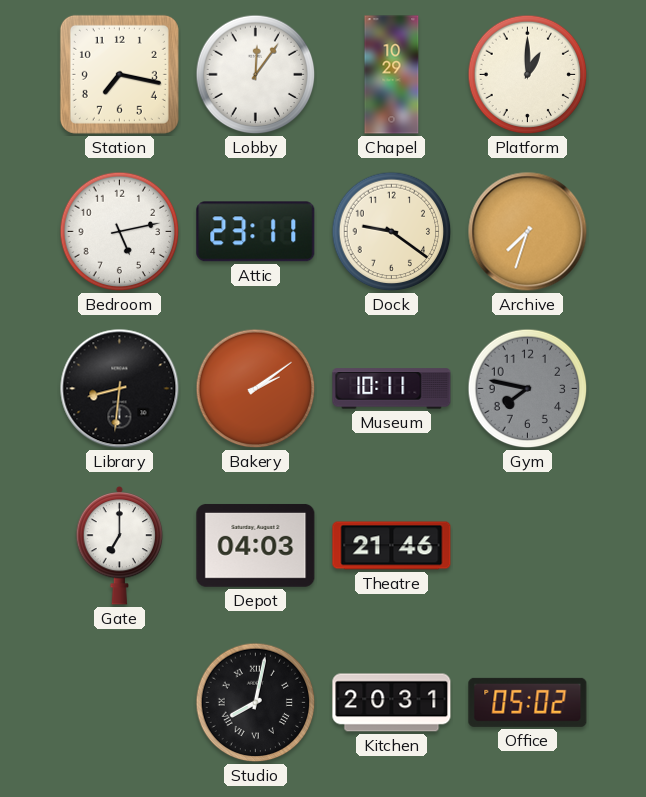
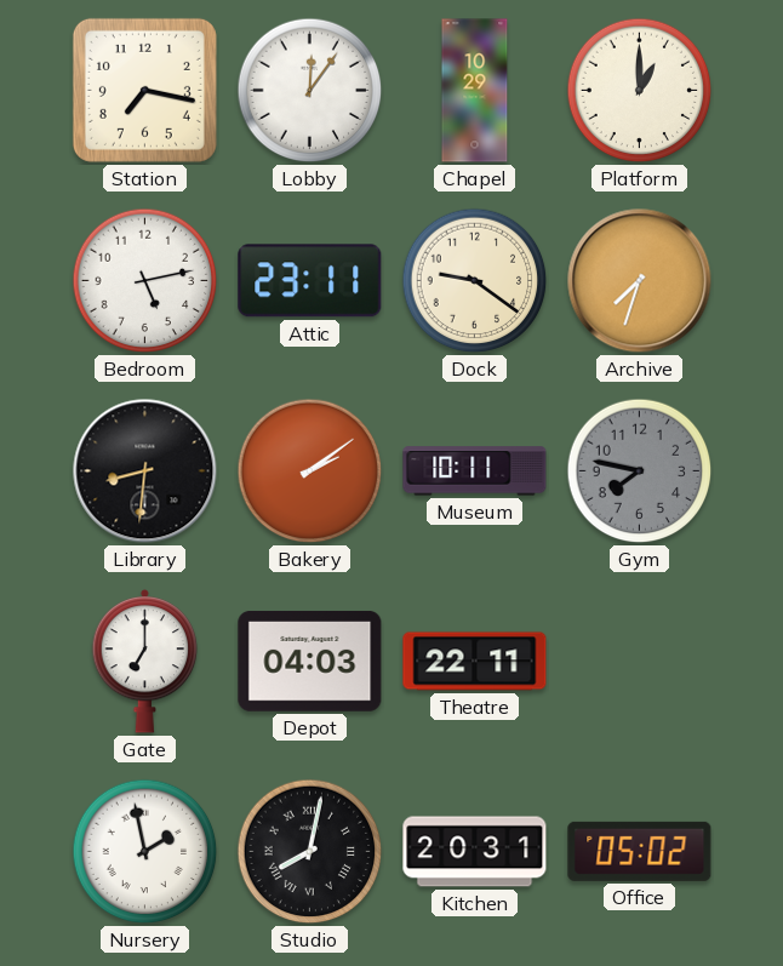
Theatre: 21:46 -> 22:11
Nursery: none -> 1:58
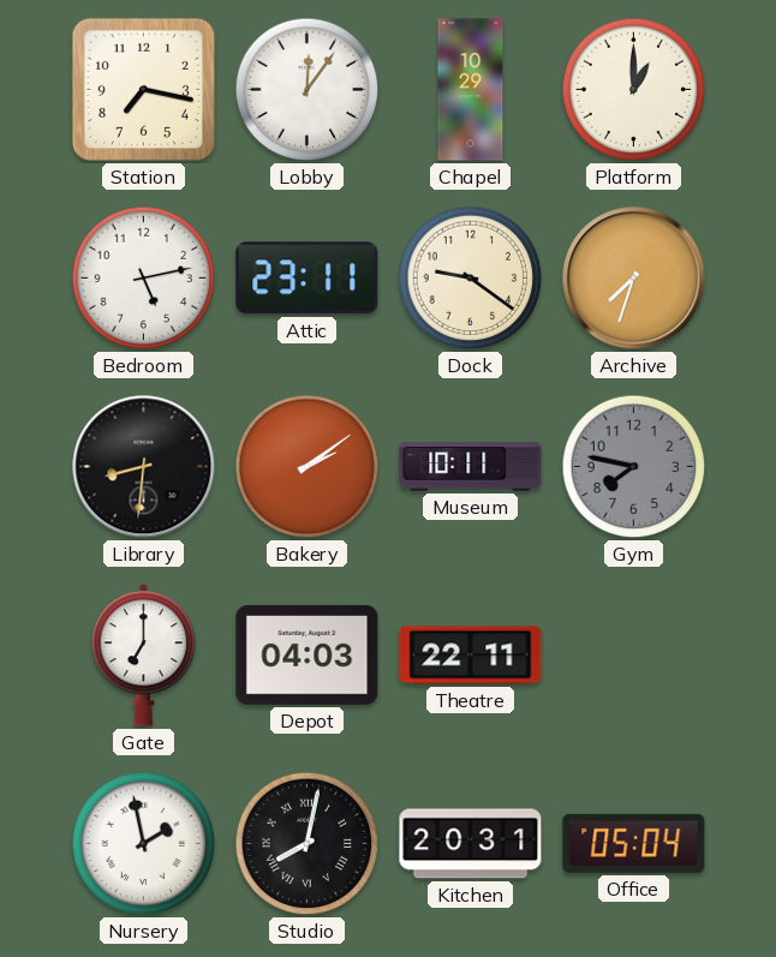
Office: 05:02 -> 05:04
